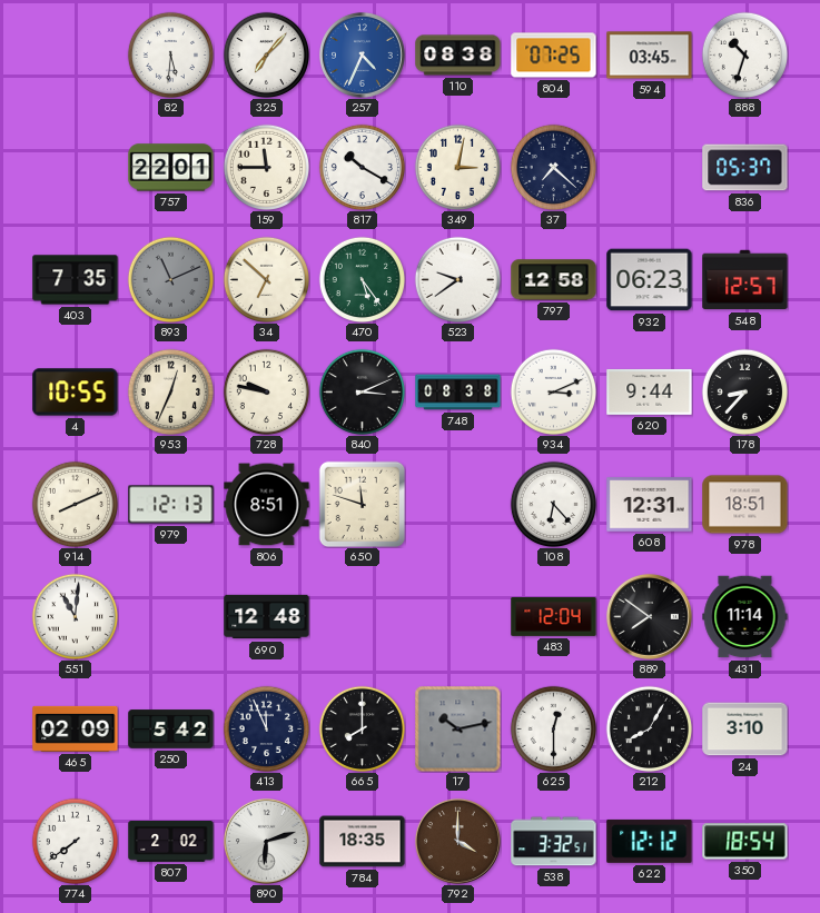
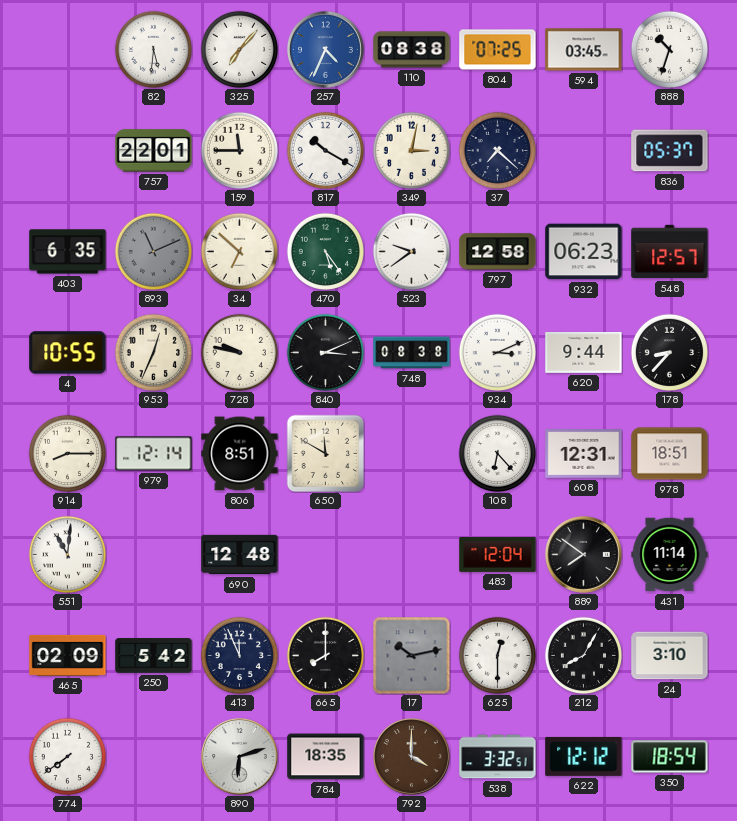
403: 7:35 -> 6:35
914: 8:11 -> 8:15
979: 12:13 -> 12:14
650: 11:48 -> 11:50
807: 2:02 -> none
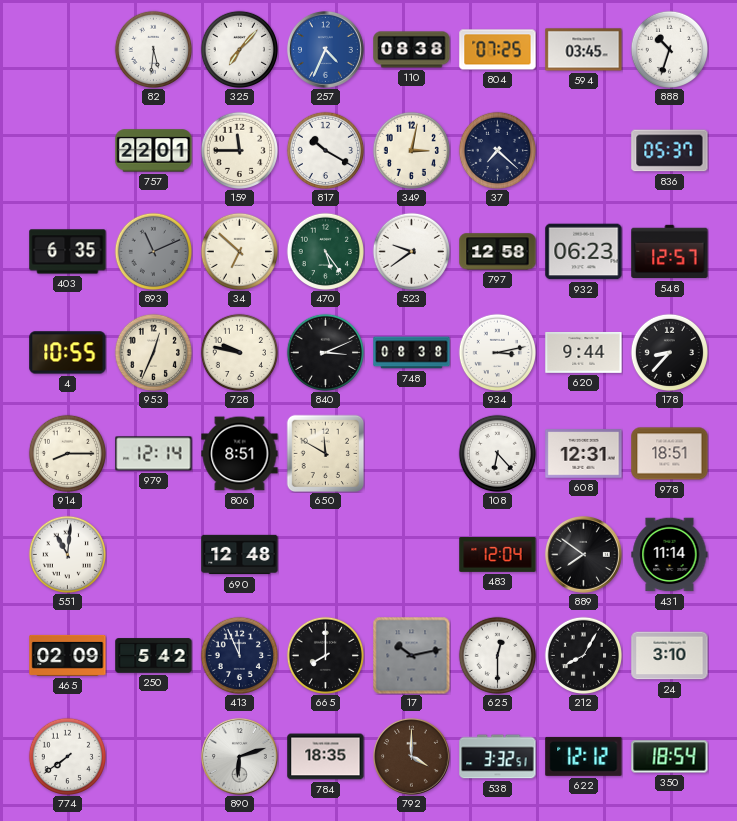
934: 3:11 -> 3:13
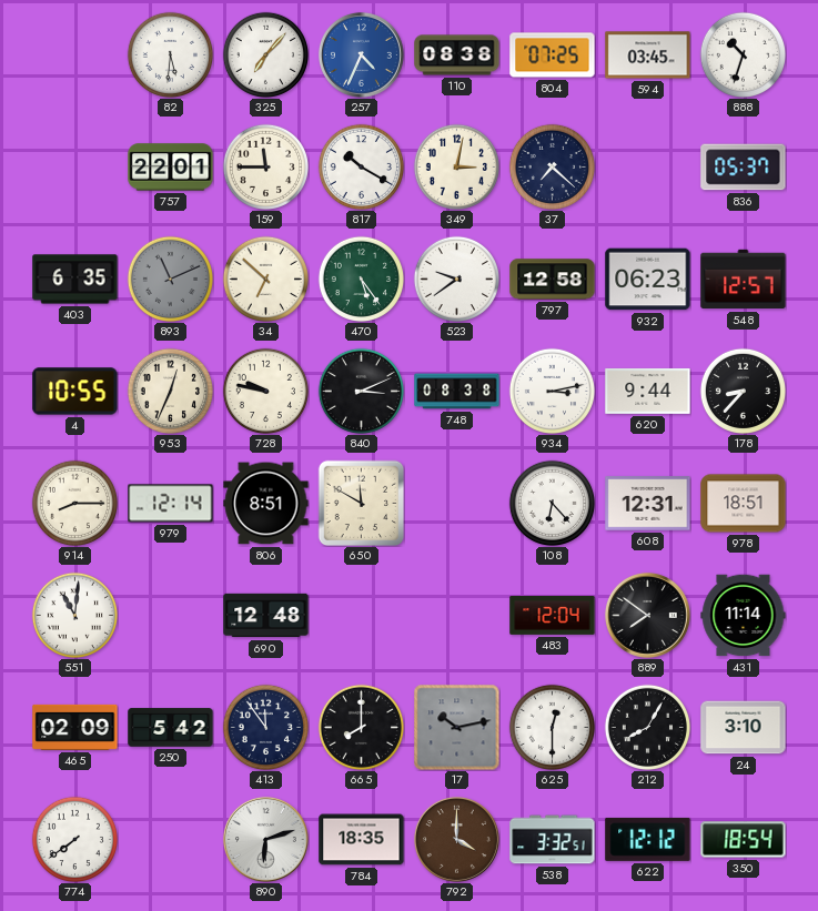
413: 11:56 -> 11:54
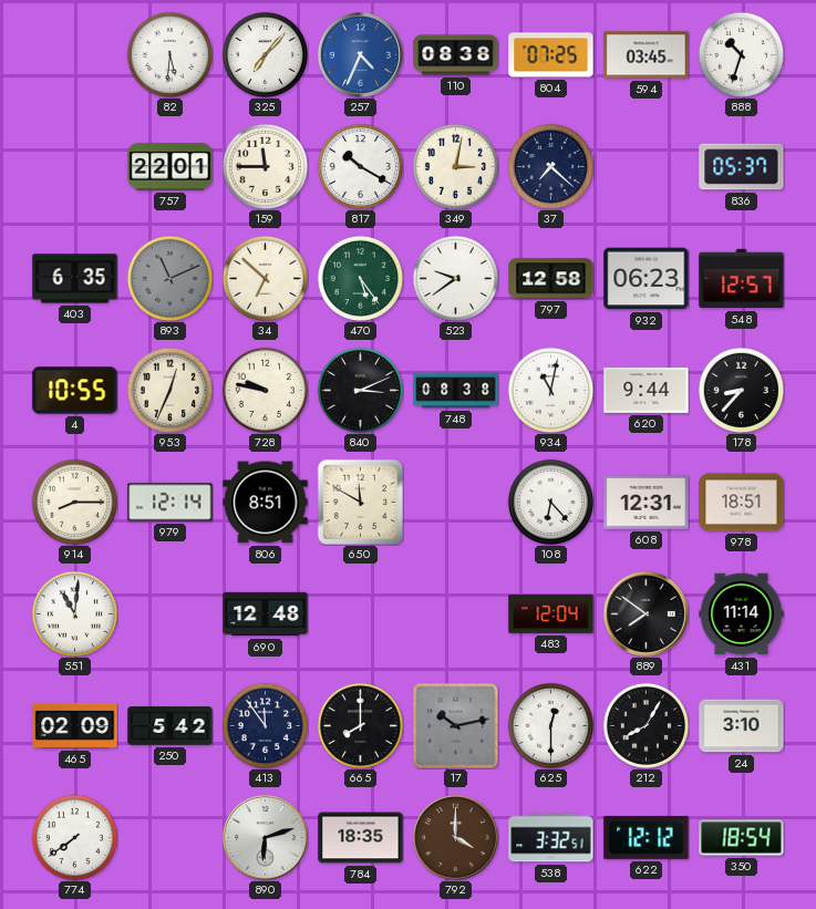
934: 3:13 -> 11:02
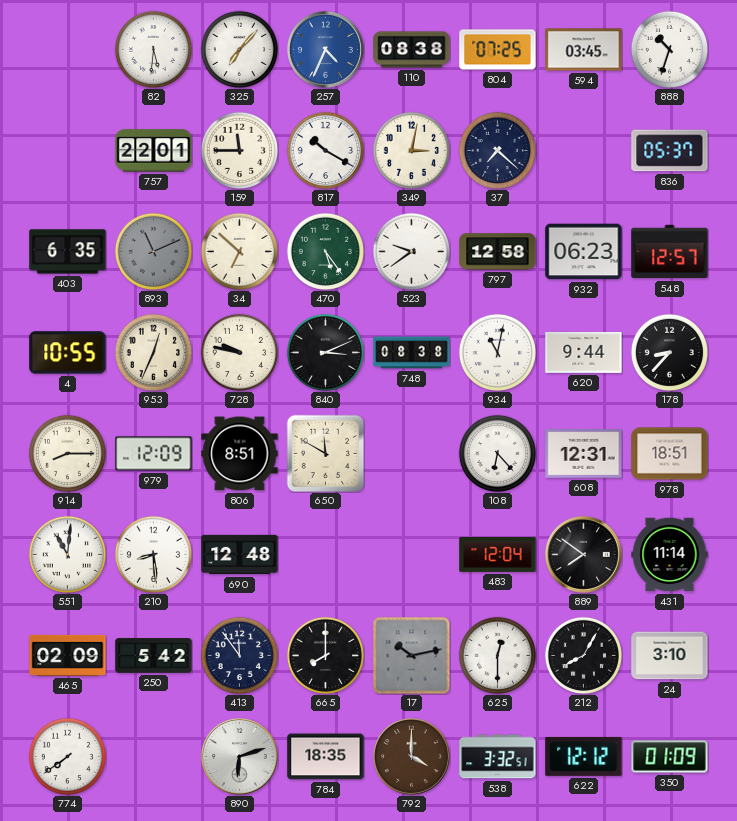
979: 12:14 -> 12:09
210: none -> 8:29
350: 18:54 -> 01:09
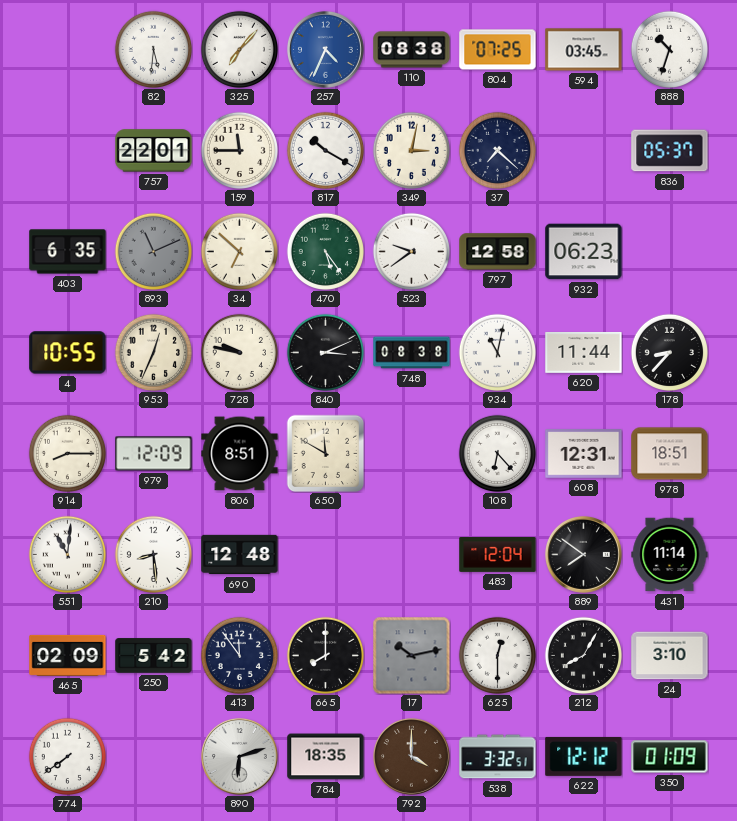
548: 12:57 -> none
620: 9:44 -> 11:44
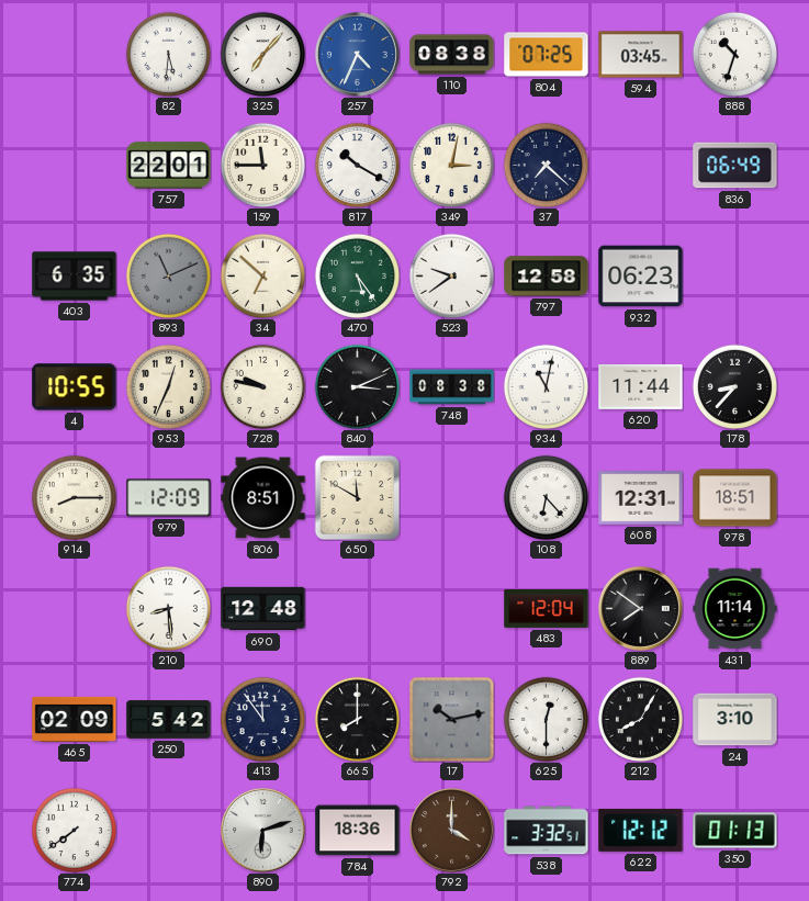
836: 05:37 -> 06:49
551: 11:01 -> none
784: 18:35 -> 18:36
350: 01:09 -> 01:13
